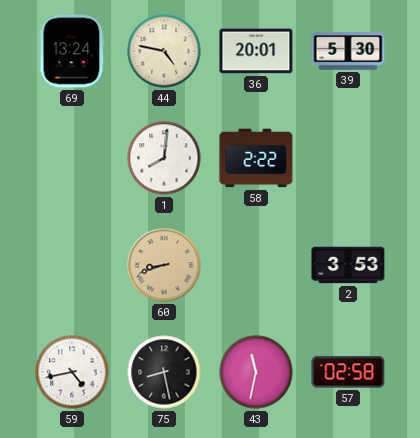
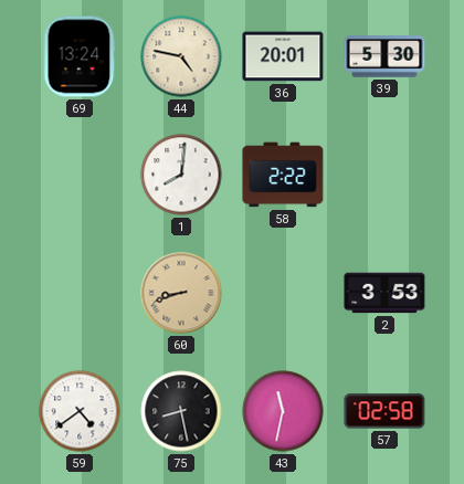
59: 4:43 -> 4:39
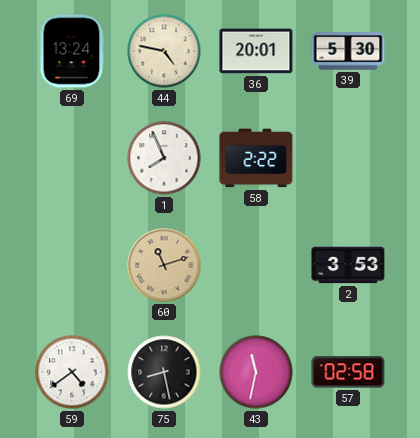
1: 8:01 -> 7:56
60: 8:42 -> 11:12
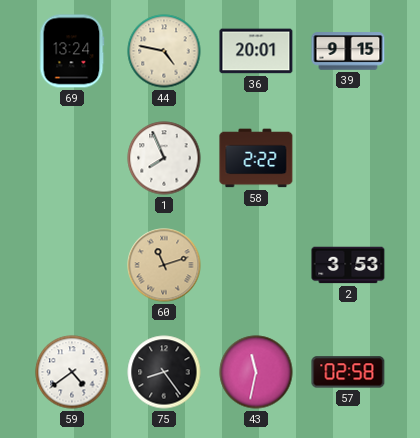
39: 5:30 -> 9:15
75: 8:28 -> 8:24
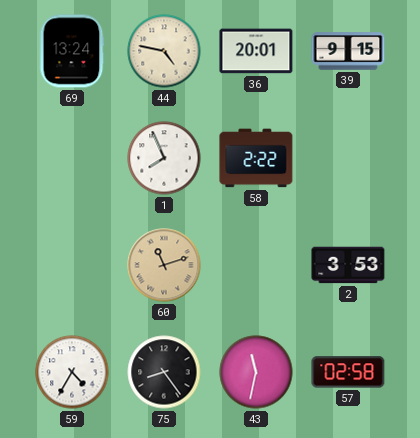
59: 4:39 -> 4:35
